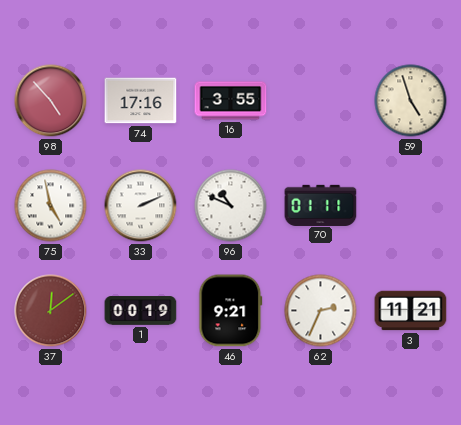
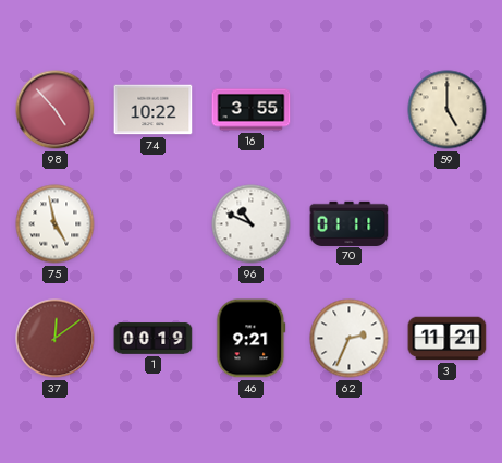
74: 17:16 -> 10:22
59: 4:57 -> 5:00
33: 2:11 -> none
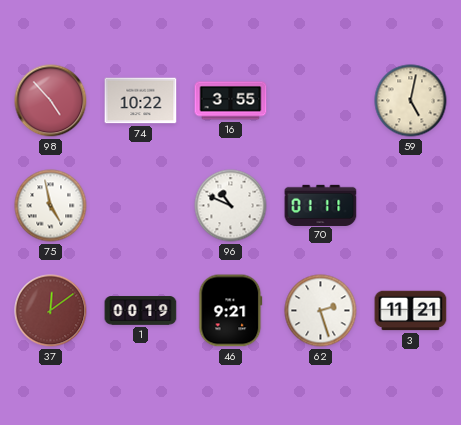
59: 5:00 -> 5:02
62: 2:34 -> 2:27
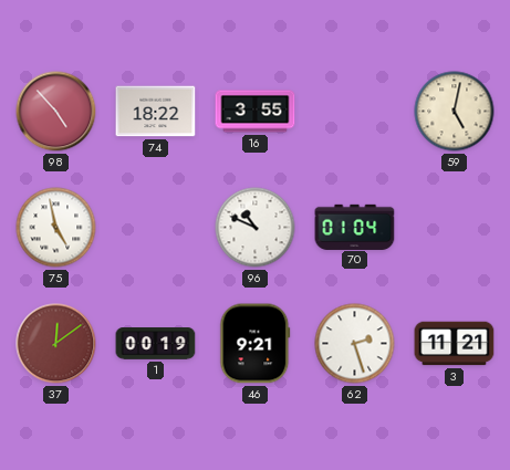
74: 10:22 -> 18:22
70: 01:11 -> 01:04
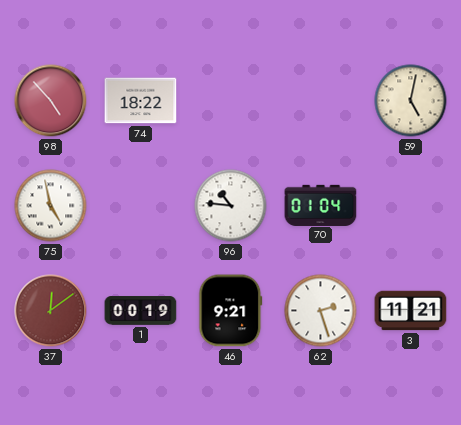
16: 3:55 -> none
96: 10:49 -> 10:46
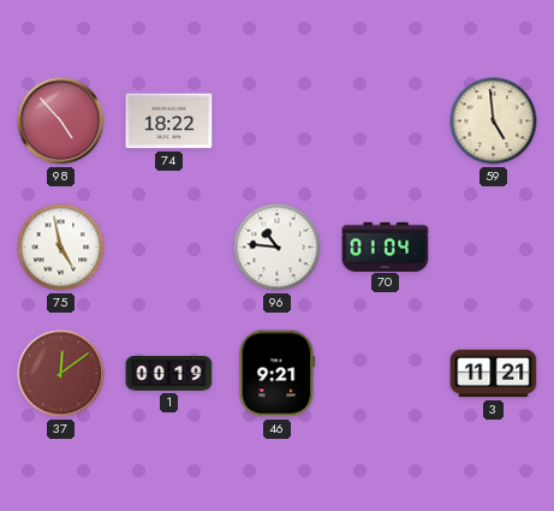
59: 5:02 -> 4:59
62: 2:27 -> none
